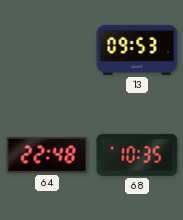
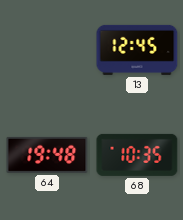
13: 09:53 -> 12:45
64: 22:48 -> 19:48
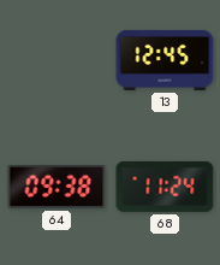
64: 19:48 -> 09:38
68: 10:35 -> 11:24
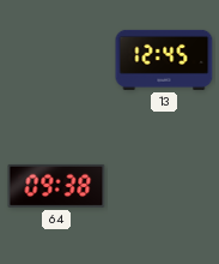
68: 11:24 -> none
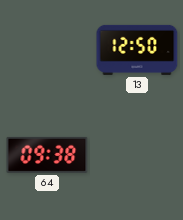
13: 12:45 -> 12:50
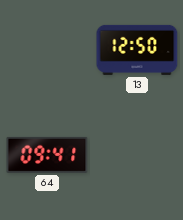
64: 09:38 -> 09:41
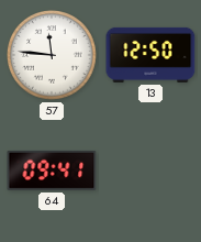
57: none -> 11:46
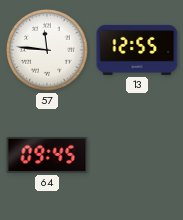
13: 12:50 -> 12:55
64: 09:41 -> 09:45
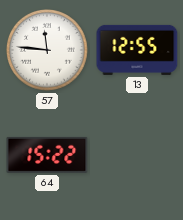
64: 09:45 -> 15:22
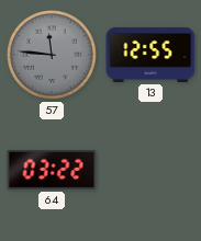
57 dial: white -> grey
64: 15:22 -> 03:22
